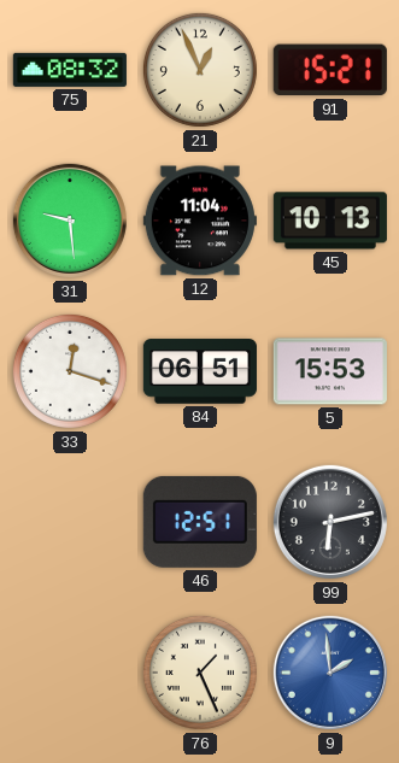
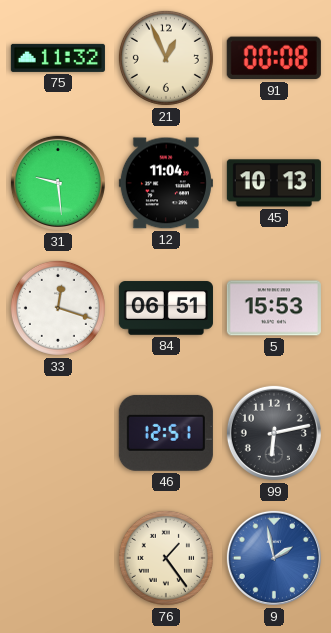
75: 08:32 -> 11:32
91: 15:21 -> 00:08
76: 1:26 -> 1:24
9: 1:59 -> 1:58
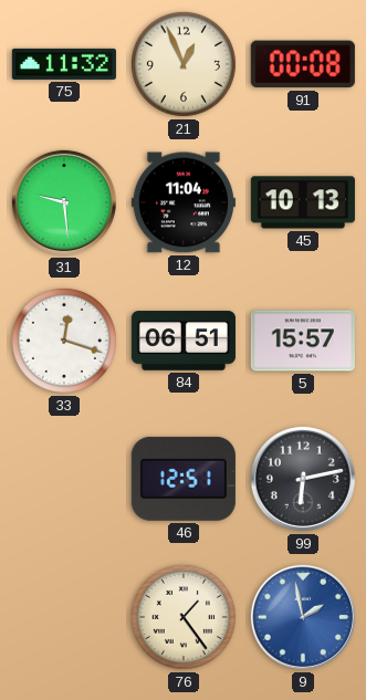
5: 15:53 -> 15:57
